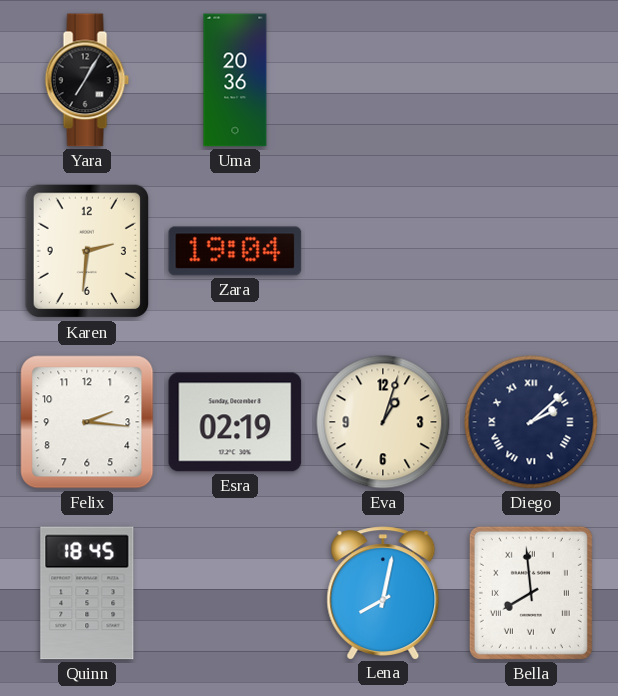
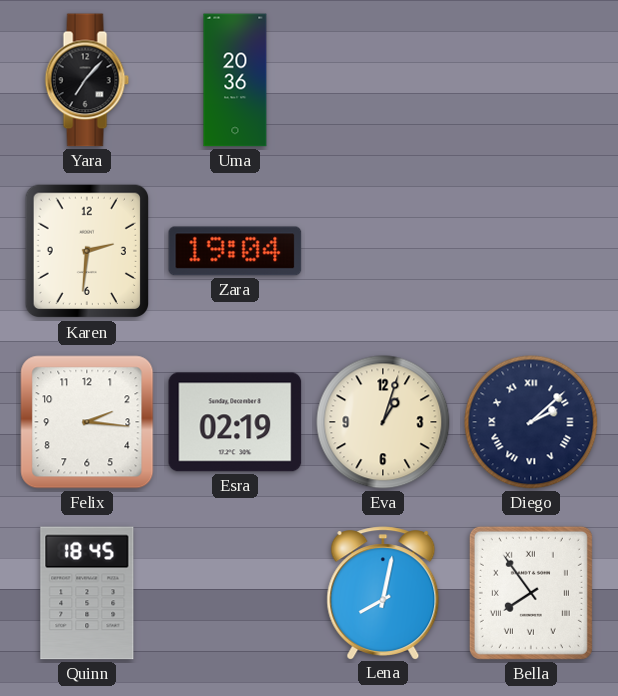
Yara: 7:05 -> 7:07
Bella: 7:59 -> 7:54
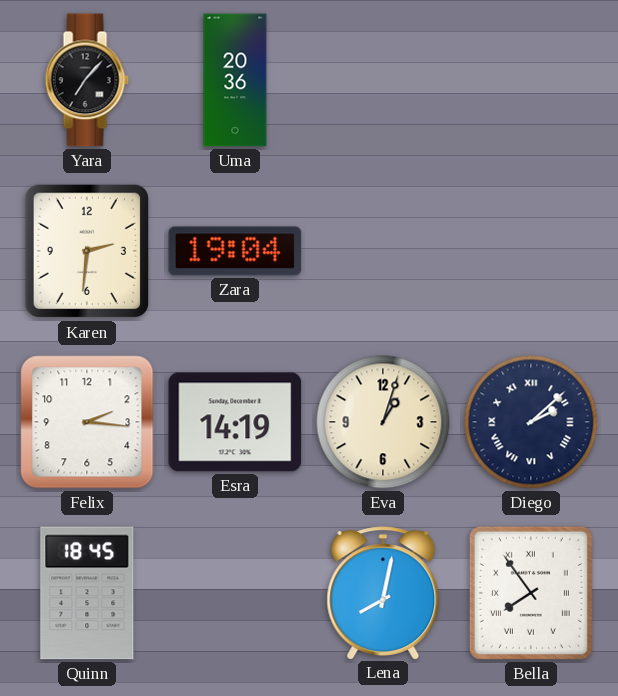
Esra: 02:19 -> 14:19
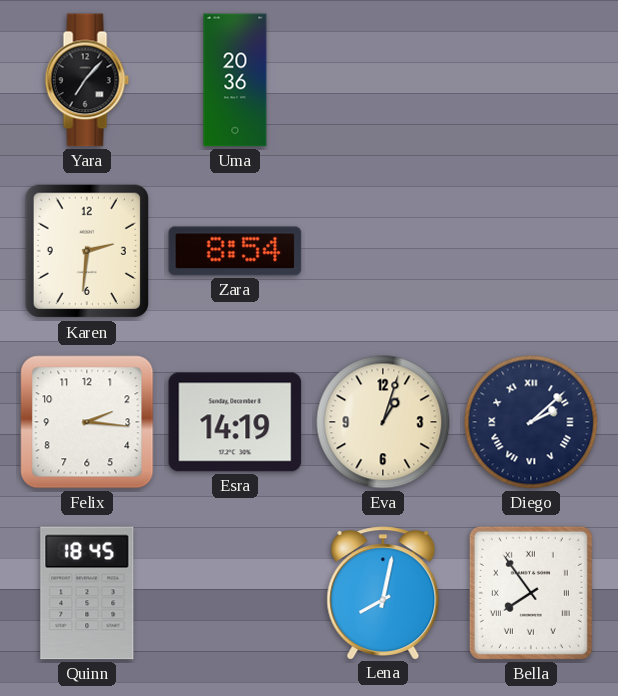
Zara: 19:04 -> 8:54
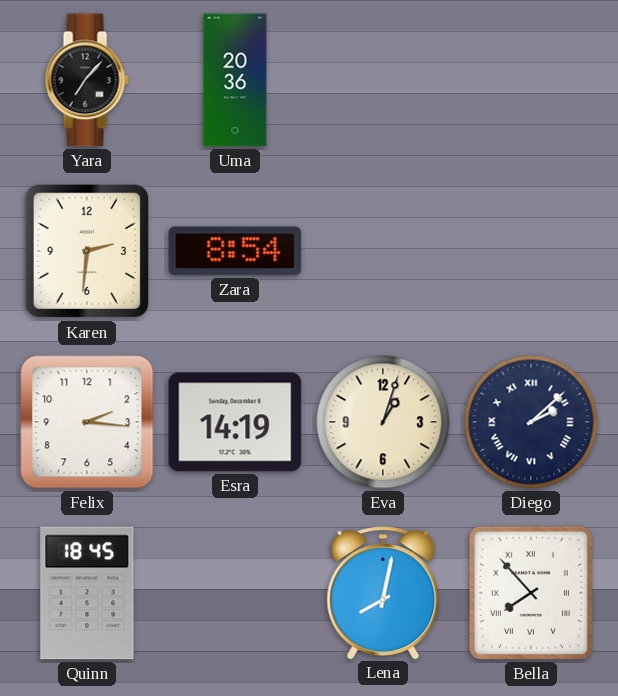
Bella: 7:54 -> 7:53
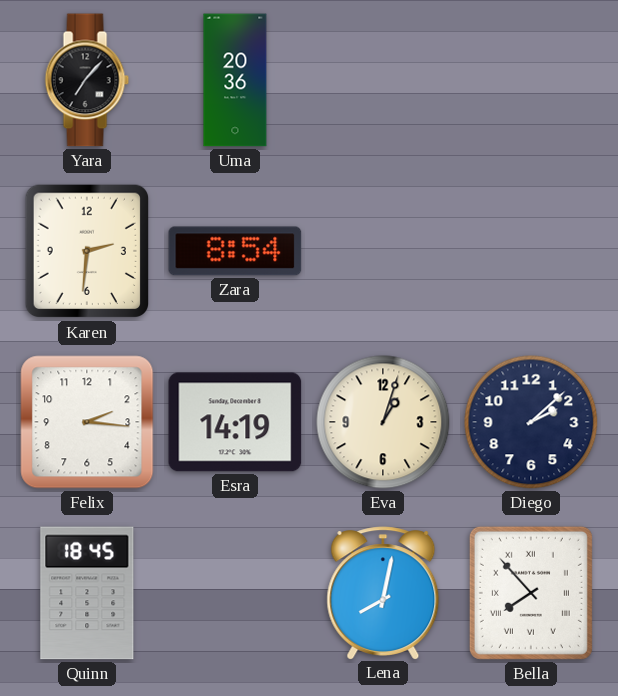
Diego numerals: Roman -> Arabic
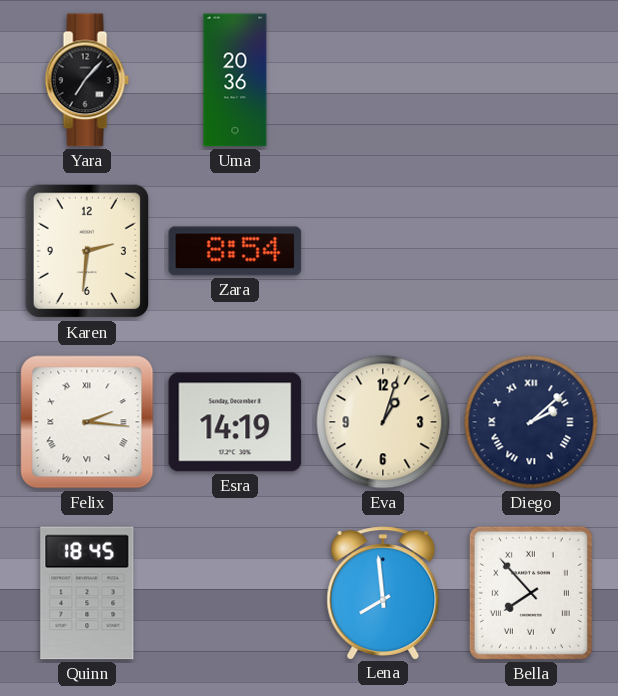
Felix numerals: Arabic -> Roman
Diego numerals: Arabic -> Roman
Lena: 8:02 -> 7:59
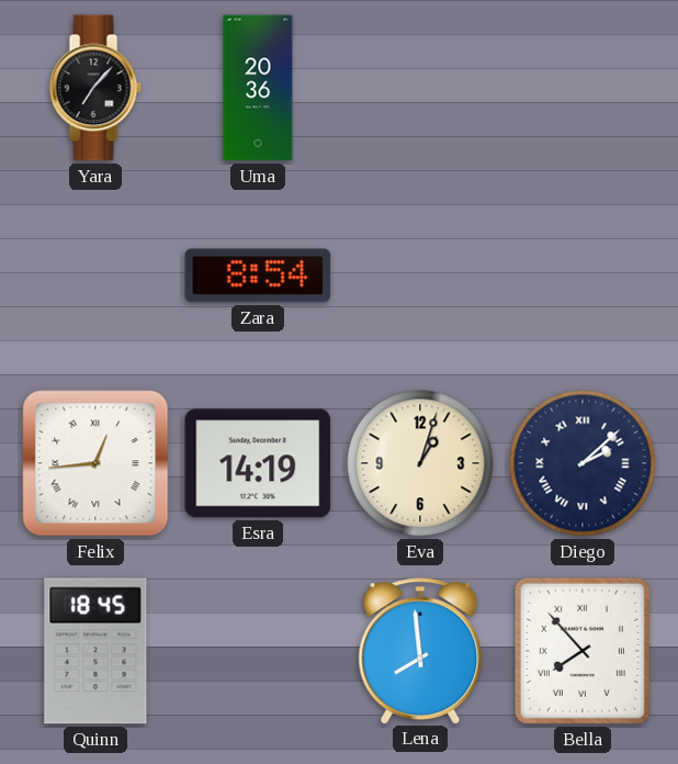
Karen: 2:31 -> none
Felix: 2:16 -> 12:44
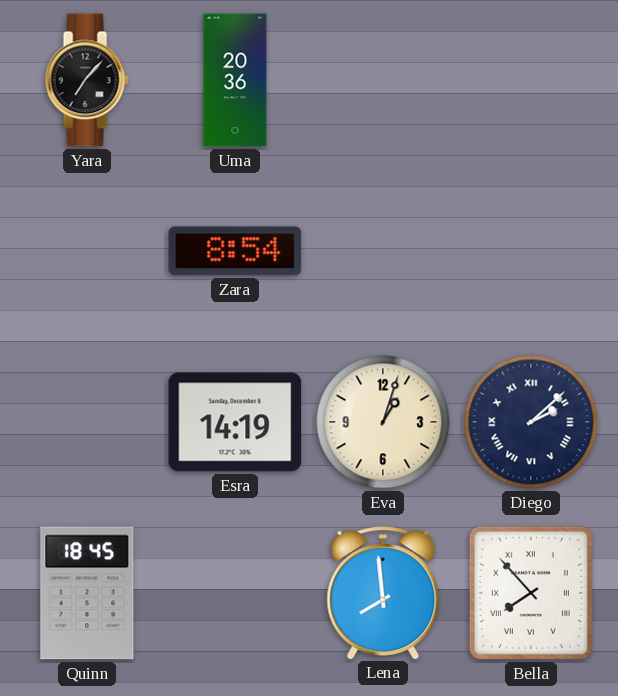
Felix: 12:44 -> none
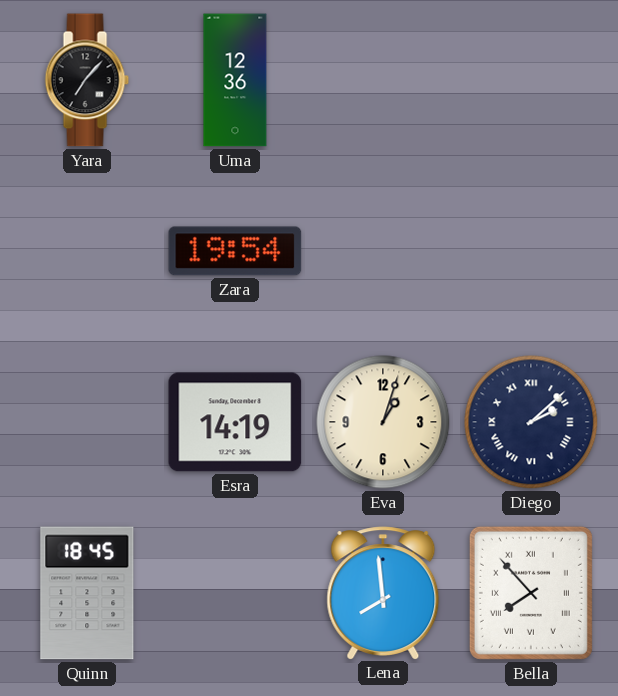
Uma: 20:36 -> 12:36
Zara: 8:54 -> 19:54
